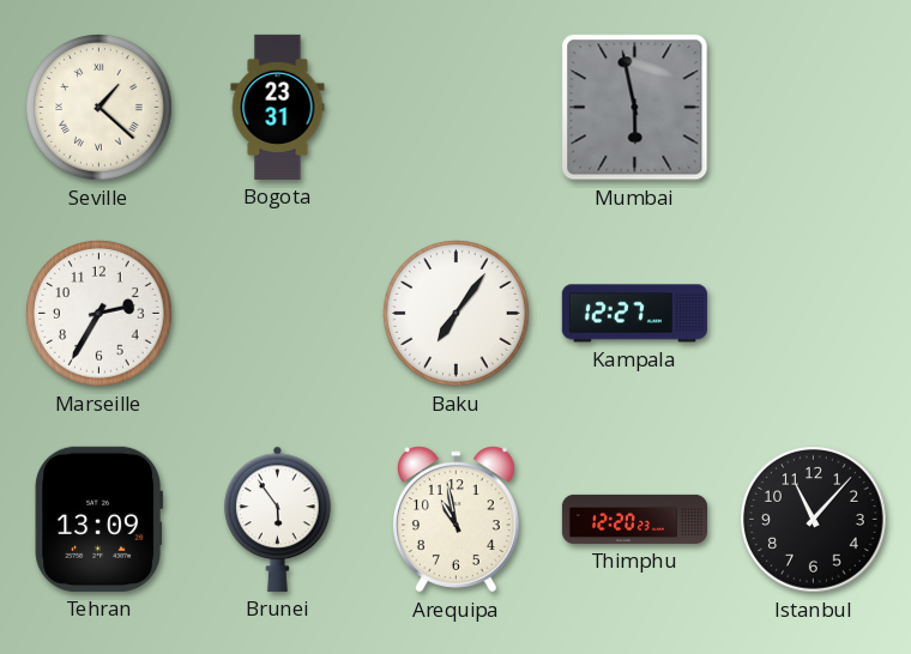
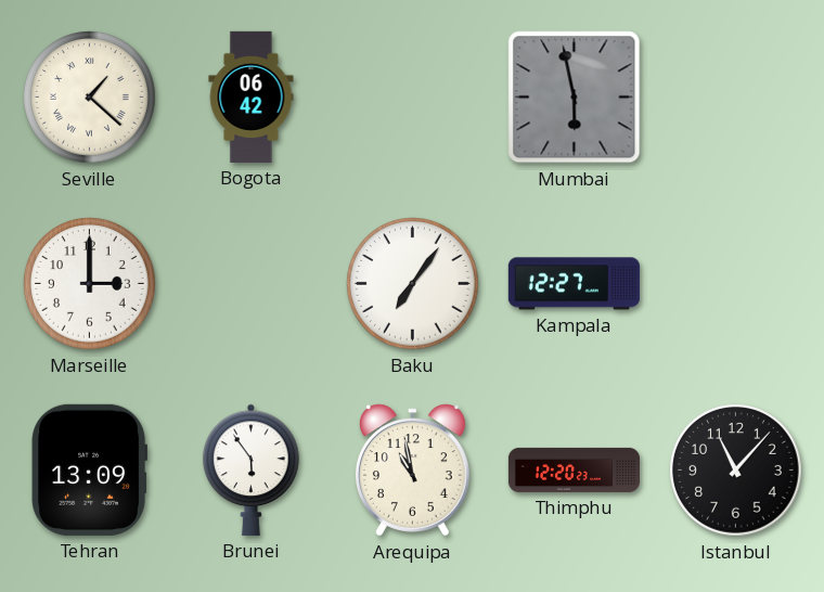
Bogota: 23:31 -> 06:42
Marseille: 2:35 -> 3:00
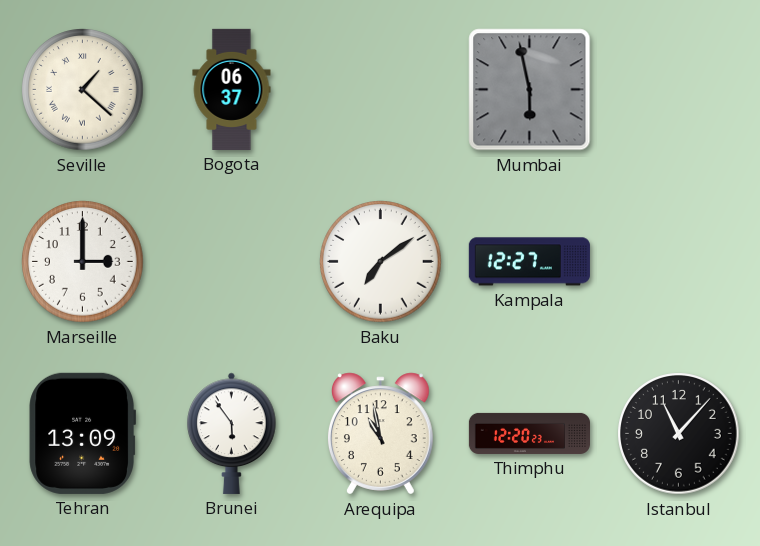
Bogota: 06:42 -> 06:37
Baku: 7:06 -> 7:09
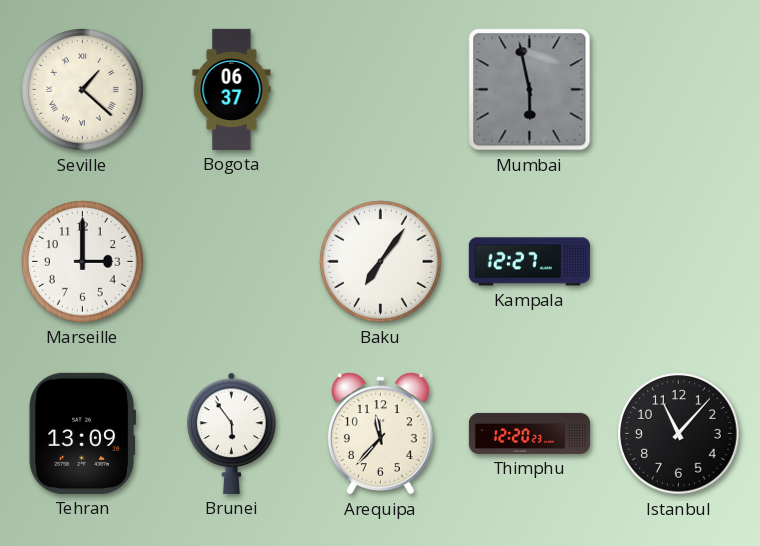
Baku: 7:09 -> 7:06
Arequipa: 10:58 -> 11:37
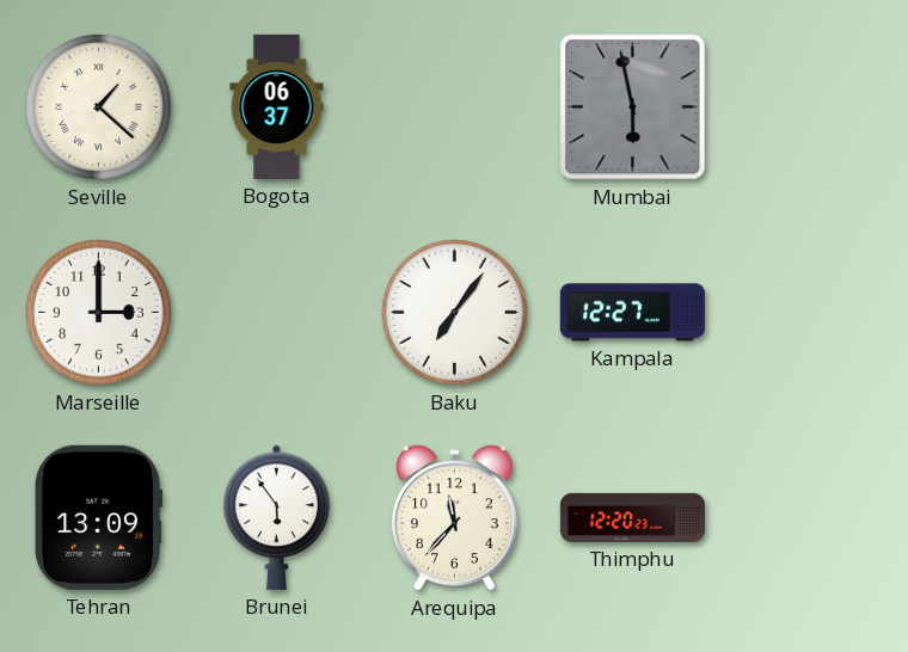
Istanbul: 11:07 -> none
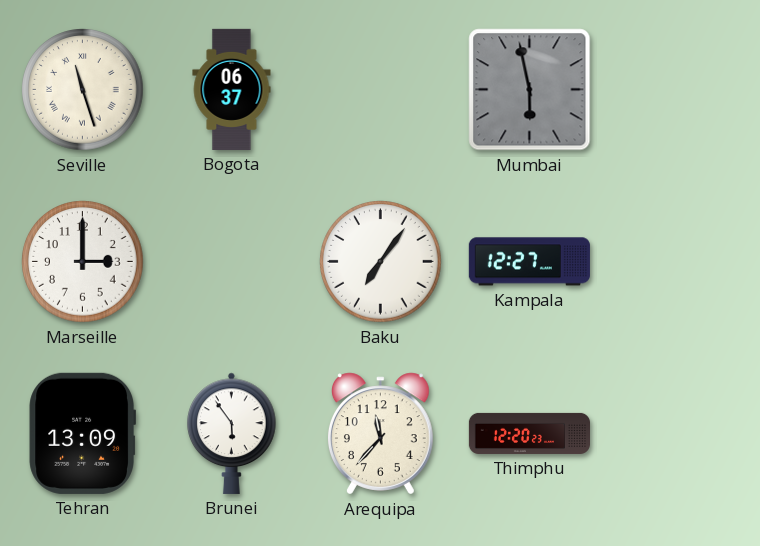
Seville: 1:22 -> 11:27
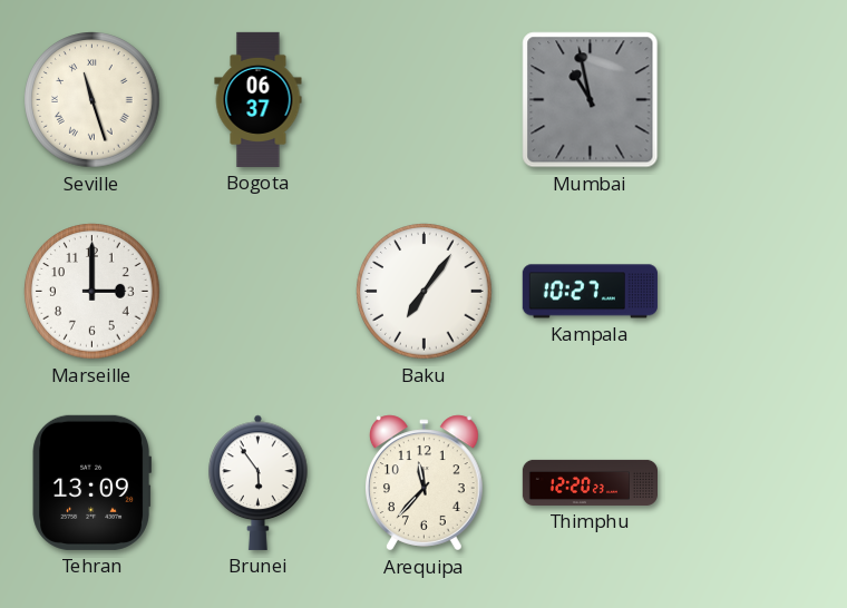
Mumbai: 5:58 -> 10:58
Kampala: 12:27 -> 10:27
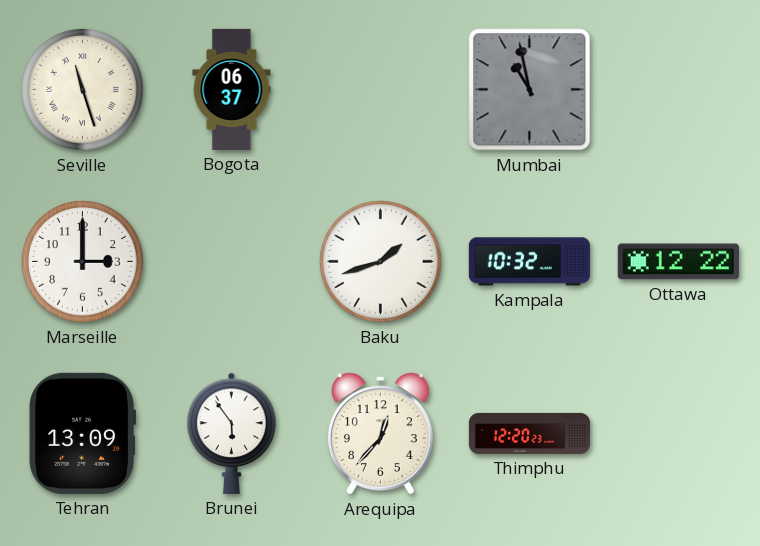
Baku: 7:06 -> 1:42
Kampala: 10:27 -> 10:32
Ottawa: none -> 12:22
Arequipa: 11:37 -> 12:37
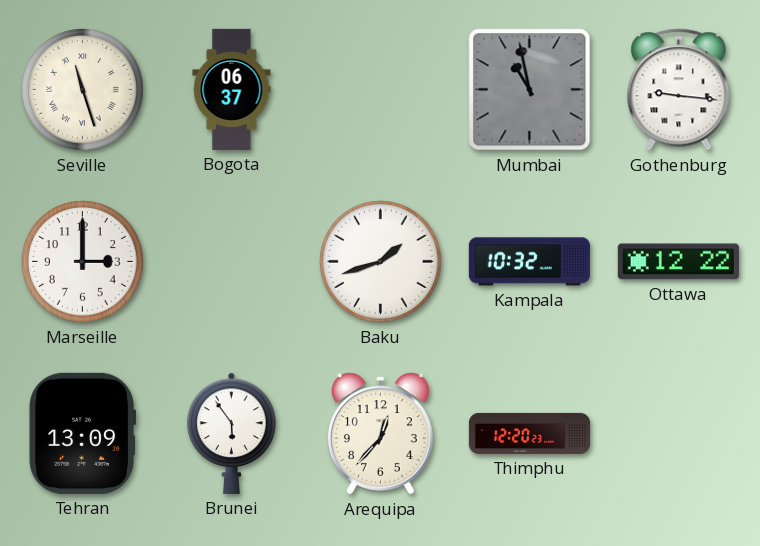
Gothenburg: none -> 9:16
